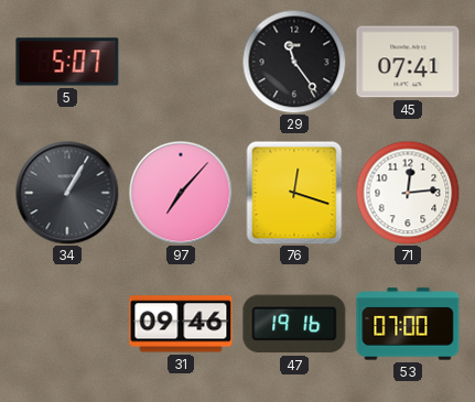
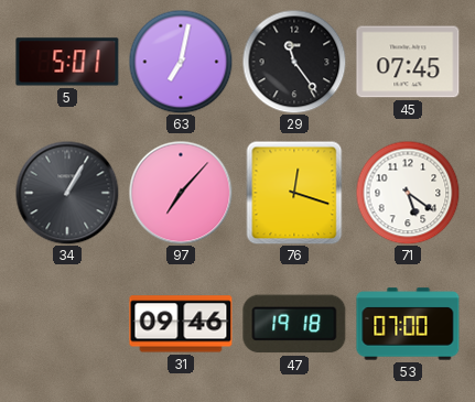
5: 5:07 -> 5:01
63: none -> 7:02
45: 07:41 -> 07:45
71: 12:14 -> 5:21
47: 19:16 -> 19:18
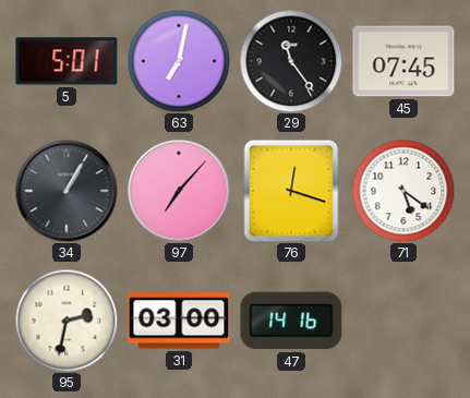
95: none -> 2:32
31: 09:46 -> 03:00
47: 19:18 -> 14:16
53: 07:00 -> none
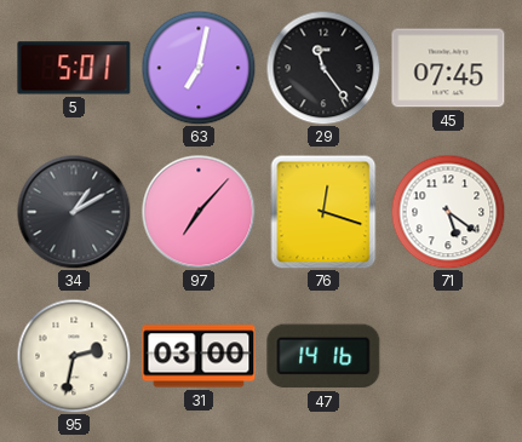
34: 1:05 -> 1:10
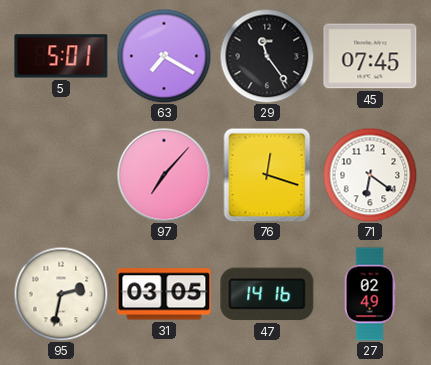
63: 7:02 -> 7:20
34: 1:10 -> none
71: 5:21 -> 6:21
31: 03:00 -> 03:05
27: none -> 02:49
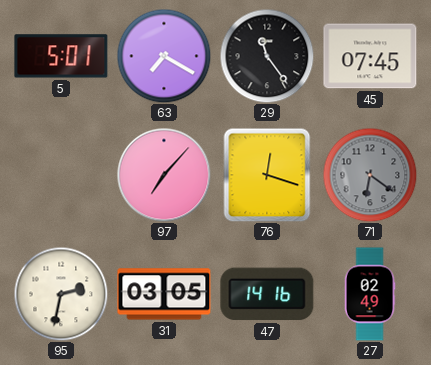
71 dial: white -> grey
